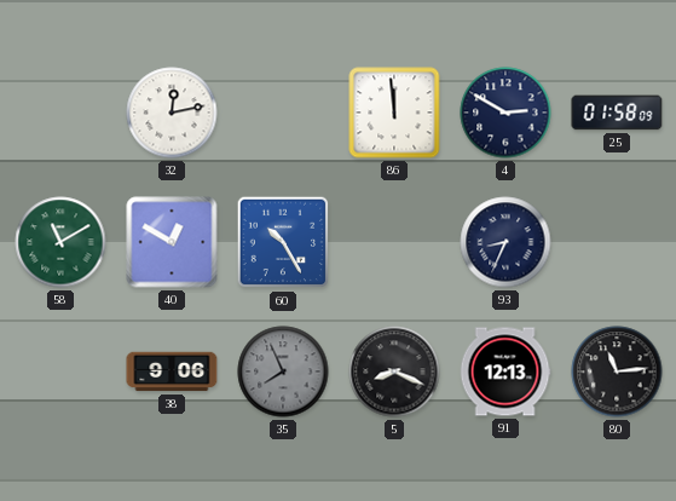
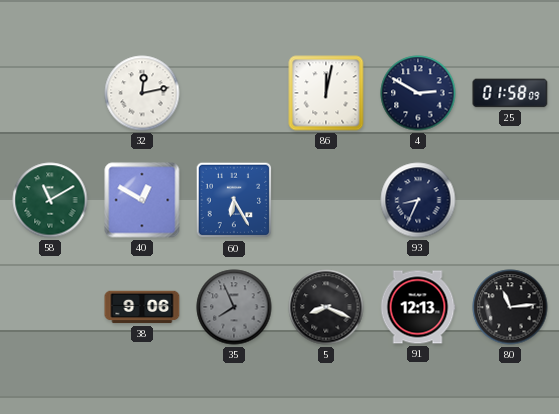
86: 11:59 -> 12:02
60: 10:25 -> 6:25
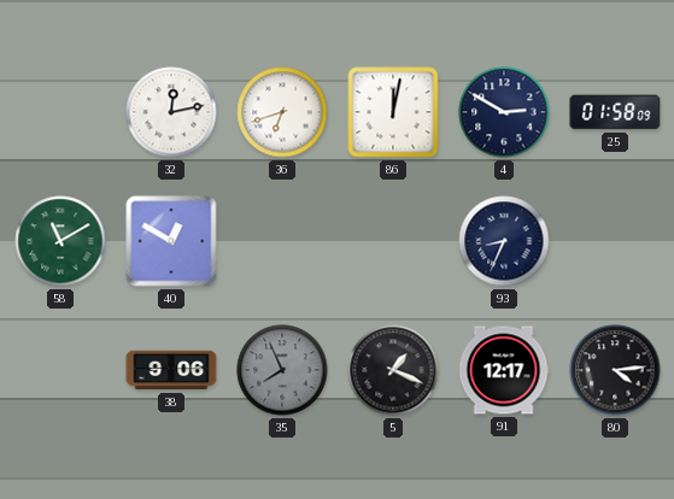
36: none -> 6:42
60: 6:25 -> none
5: 8:19 -> 1:19
91: 12:13 -> 12:17
80: 11:14 -> 4:14
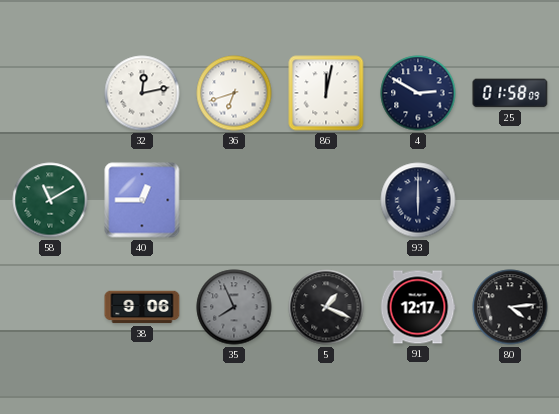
40: 12:50 -> 12:45
93: 8:34 -> 6:00
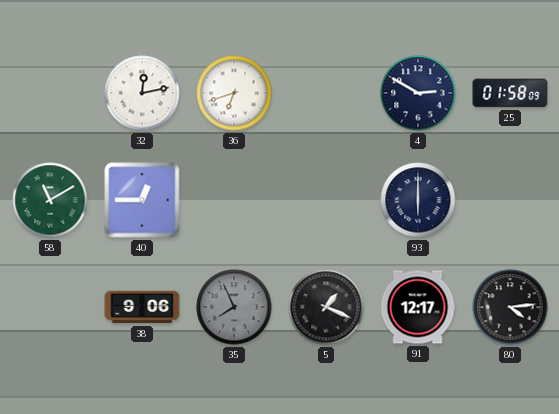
86: 12:02 -> none
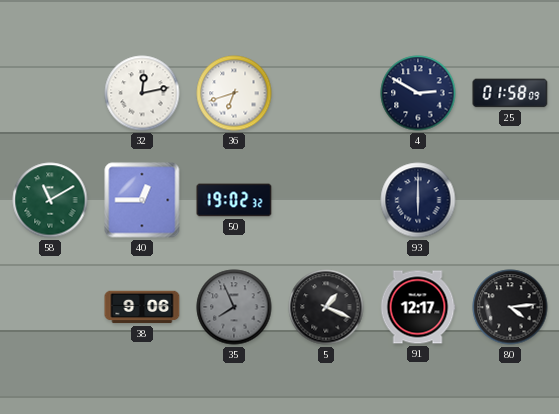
50: none -> 19:02
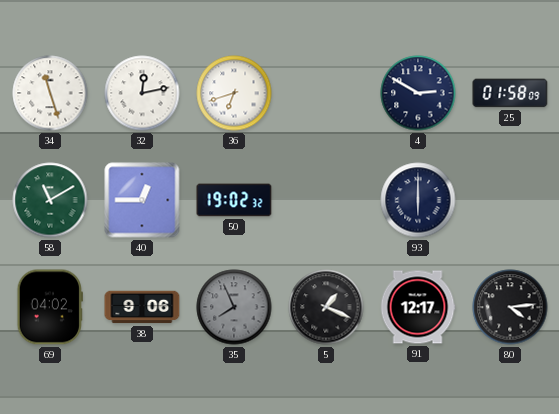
34: none -> 11:27
69: none -> 04:02
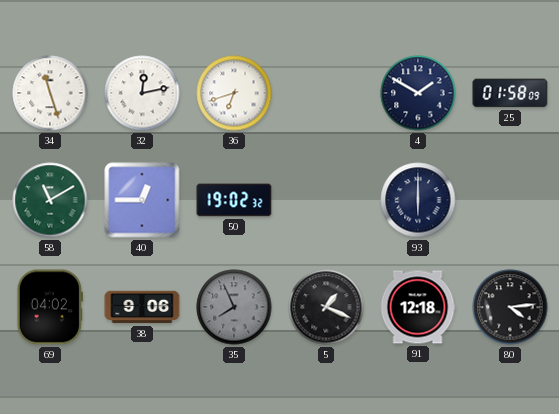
4: 2:50 -> 1:50
91: 12:17 -> 12:18
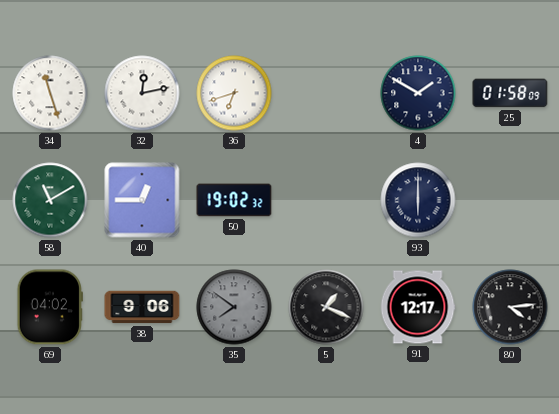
35: 7:56 -> 7:51
91: 12:18 -> 12:17
